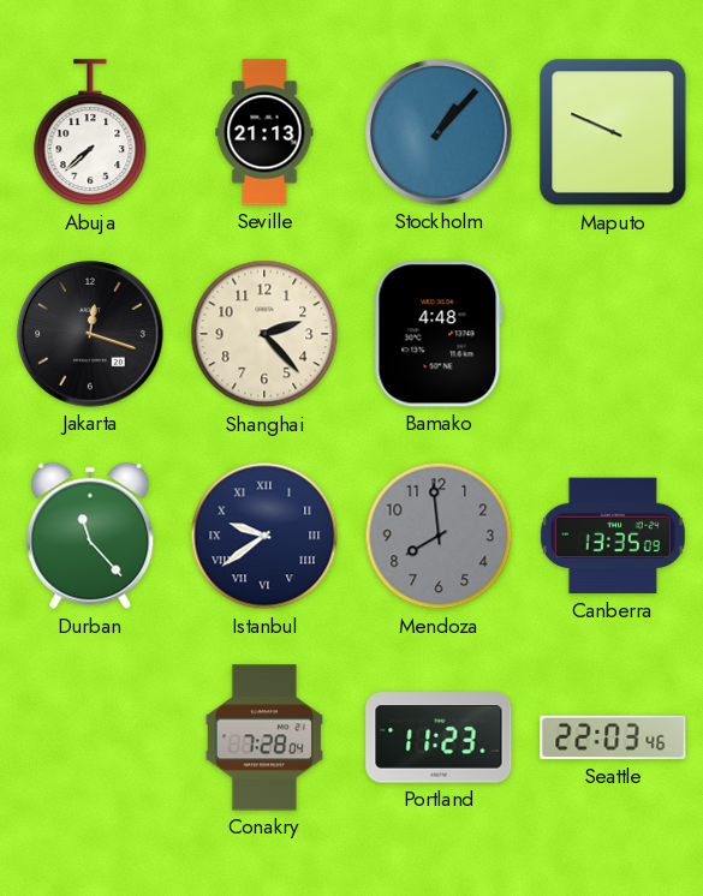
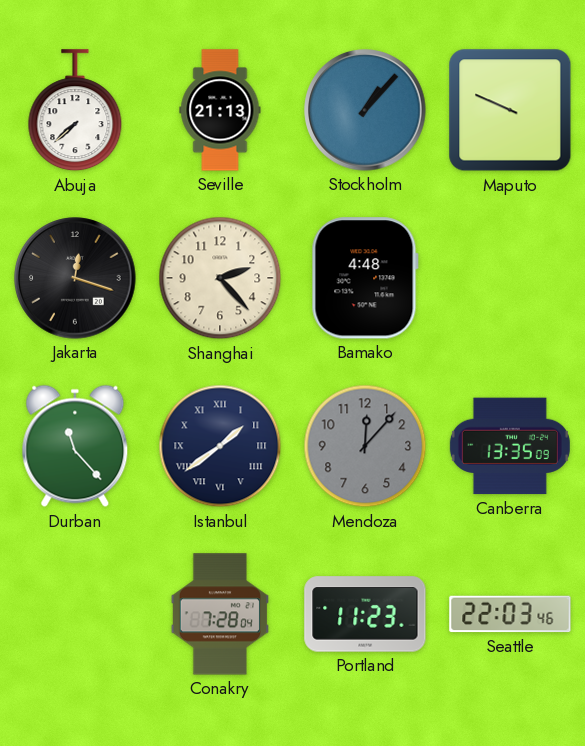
Istanbul: 9:39 -> 1:39
Mendoza: 7:59 -> 12:07
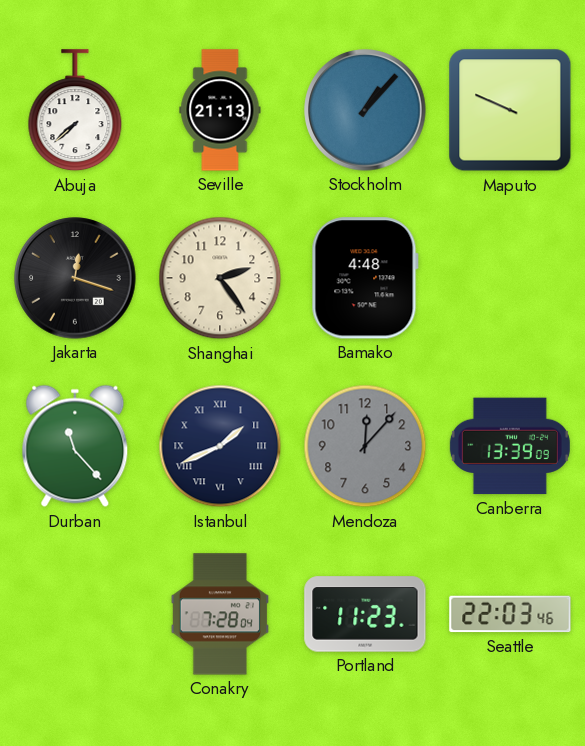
Shanghai: 2:23 -> 2:24
Istanbul: 1:39 -> 1:41
Canberra: 13:35 -> 13:39
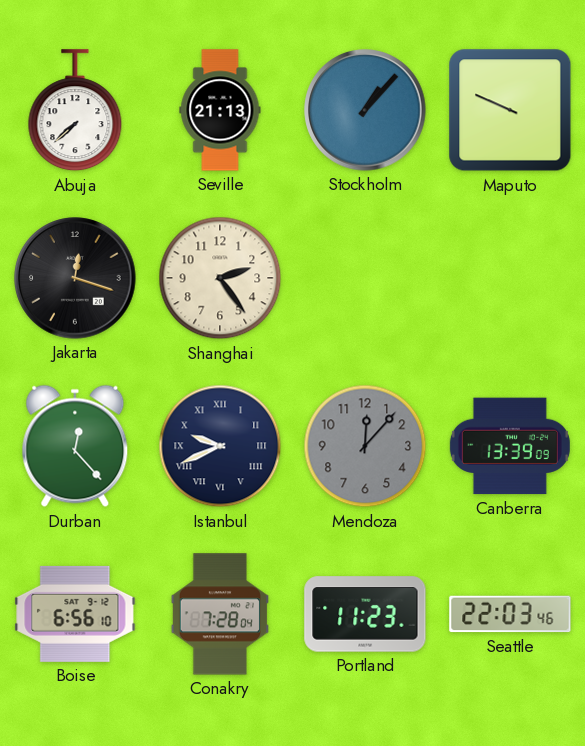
Bamako: 4:48 -> none
Durban: 11:23 -> 12:23
Istanbul: 1:41 -> 9:41
Boise: none -> 6:56
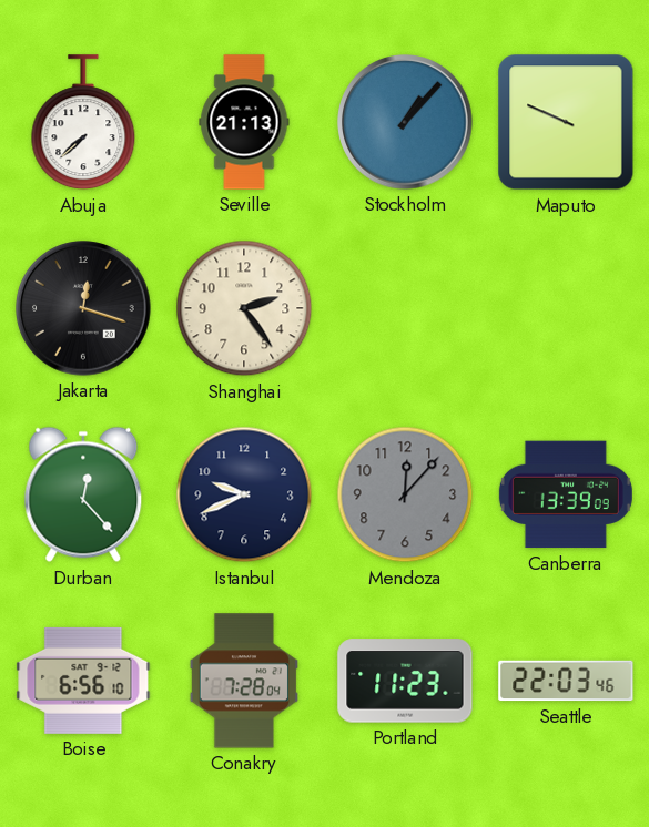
Istanbul numerals: Roman -> Arabic
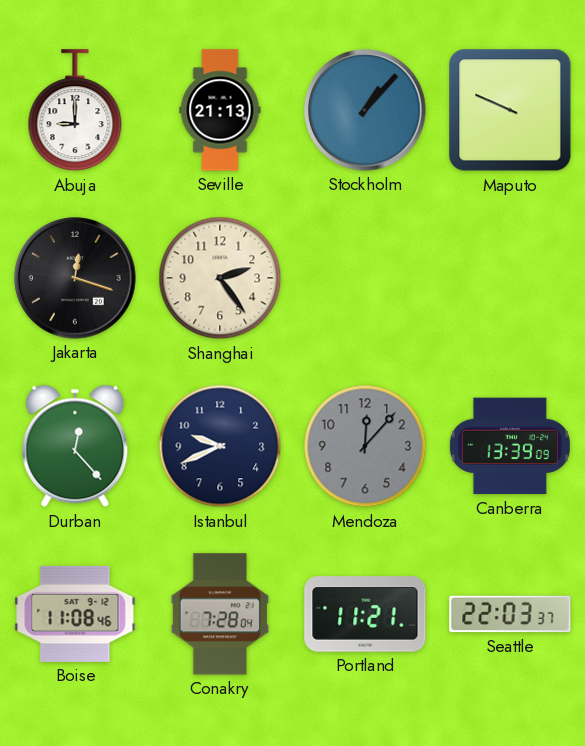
Abuja: 7:38 -> 9:00
Boise: 6:56 -> 11:08
Portland: 11:23 -> 11:21
Seattle: 22:03:46 -> 22:03:37
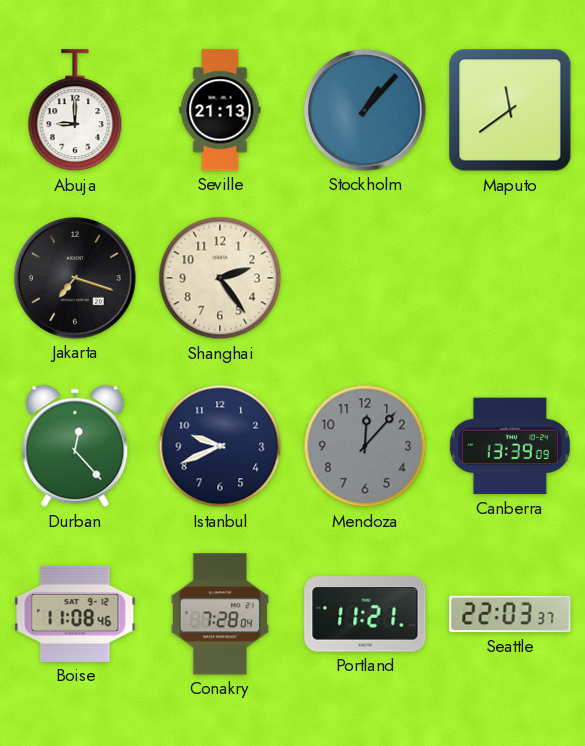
Maputo: 9:49 -> 11:39
Jakarta: 12:18 -> 7:18
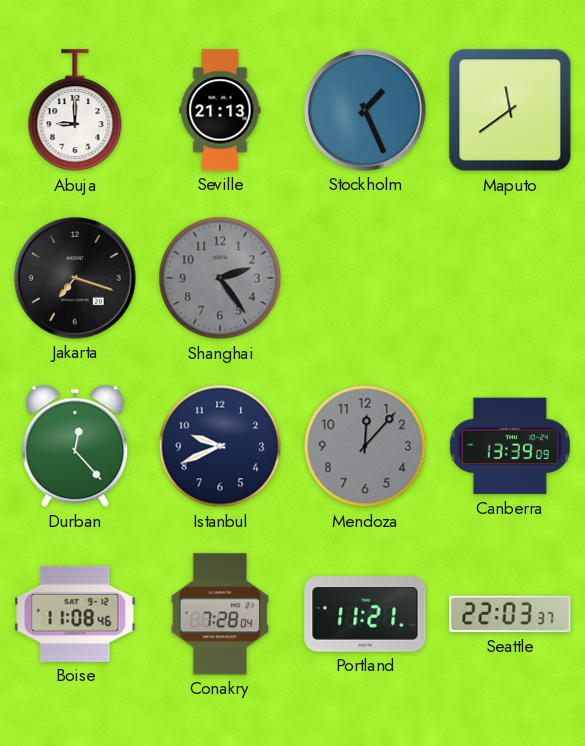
Stockholm: 1:07 -> 1:26
Shanghai dial: cream -> grey
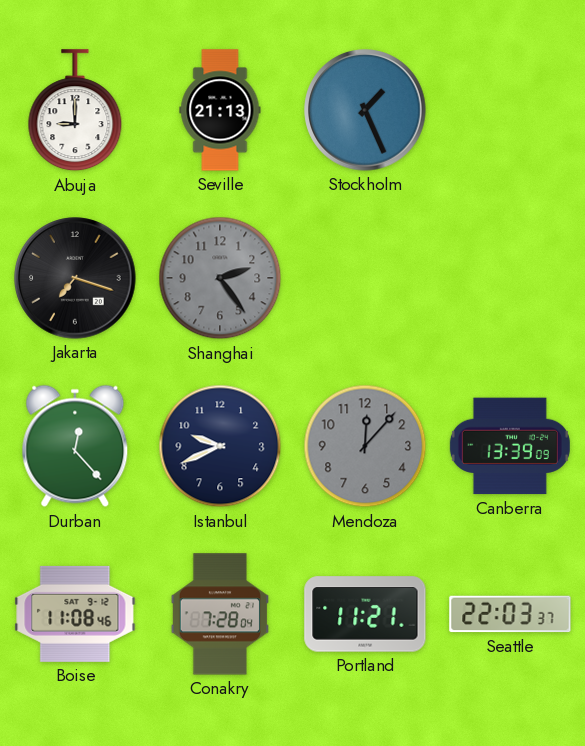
Maputo: 11:39 -> none
